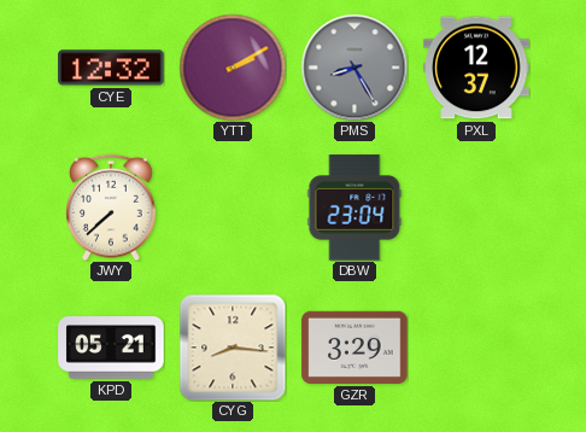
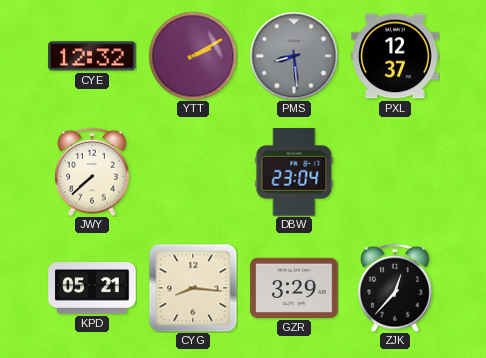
PMS: 8:25 -> 8:29
ZJK: none -> 12:37
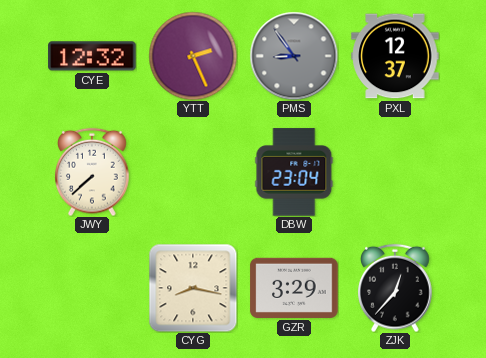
YTT: 2:10 -> 2:26
PMS: 8:29 -> 8:54
KPD: 05:21 -> none
CYG: 8:16 -> 8:17
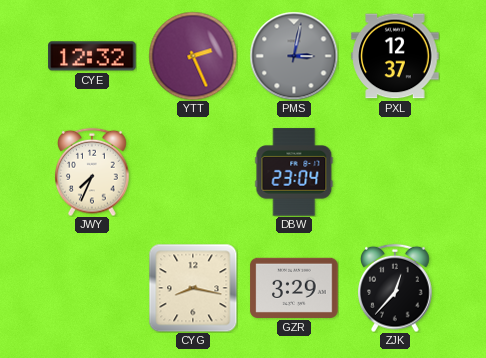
PMS: 8:54 -> 3:02
JWY: 7:38 -> 7:34
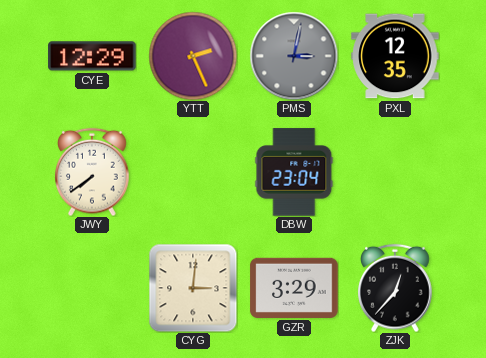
CYE: 12:32 -> 12:29
PXL: 12:37 -> 12:35
JWY: 7:34 -> 7:39
CYG: 8:17 -> 3:01
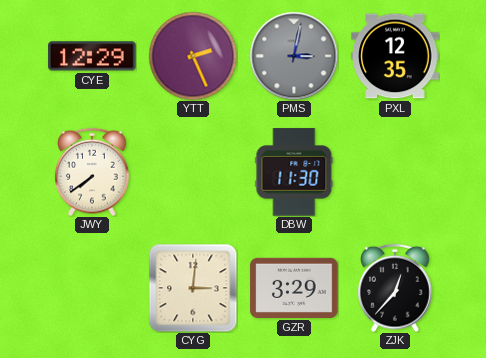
DBW: 23:04 -> 11:30
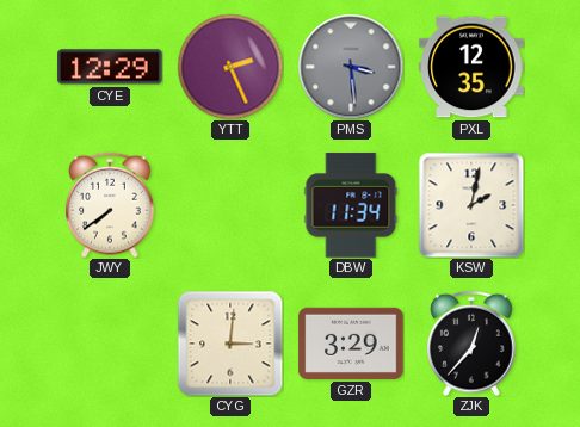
PMS: 3:02 -> 3:29
DBW: 11:30 -> 11:34
KSW: none -> 2:02
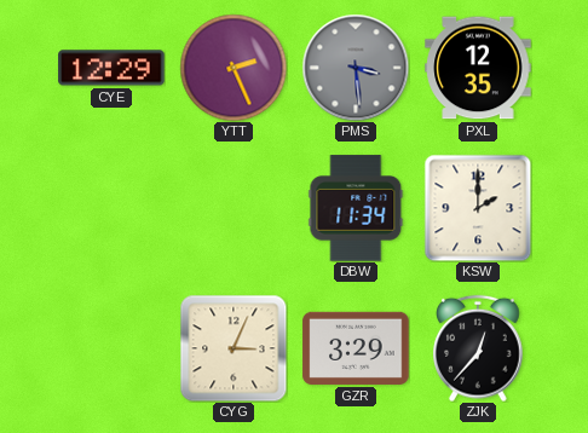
JWY: 7:39 -> none
KSW: 2:02 -> 2:00
CYG: 3:01 -> 3:04
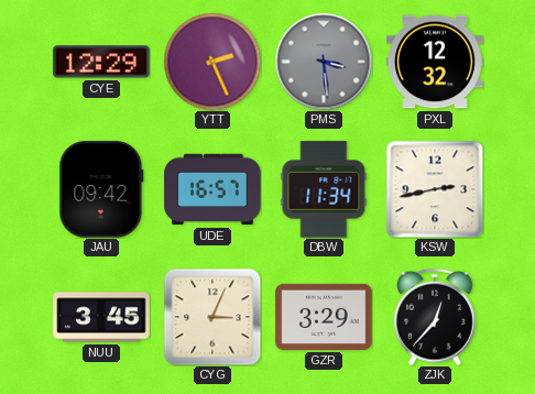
PXL: 12:35 -> 12:32
JAU: none -> 09:42
UDE: none -> 16:57
KSW: 2:00 -> 2:43
NUU: none -> 3:45
